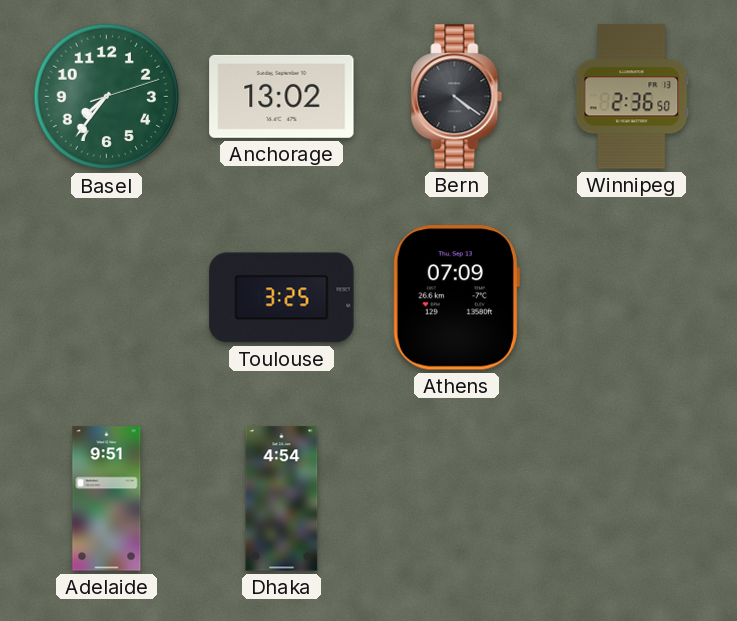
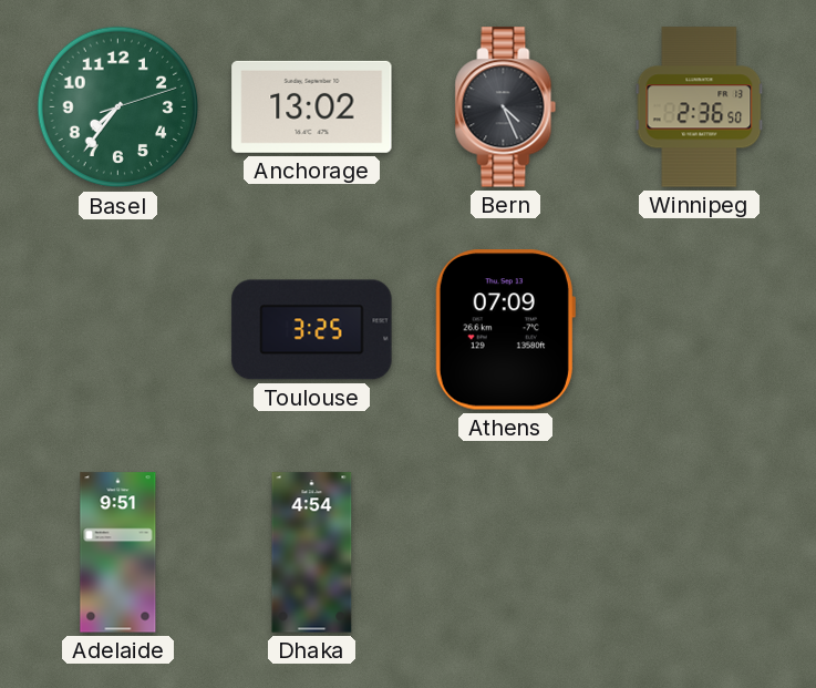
Bern: 4:21 -> 4:26
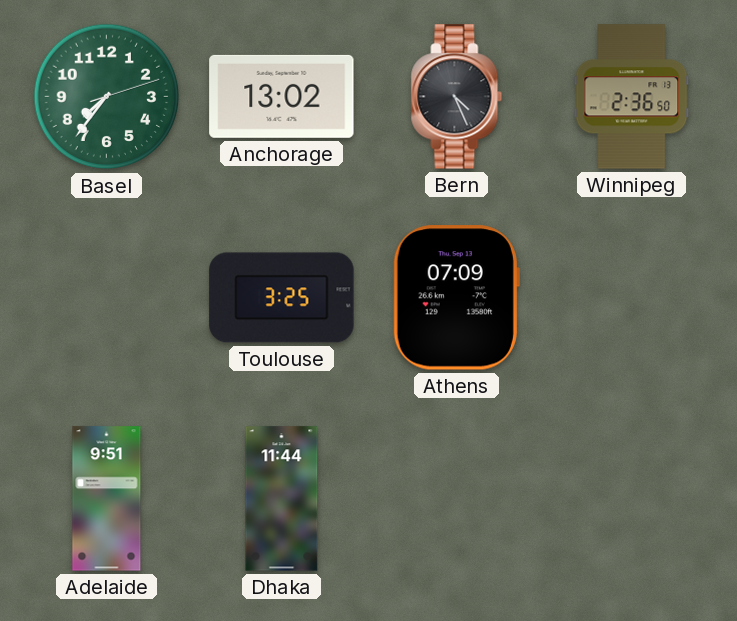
Dhaka: 4:54 -> 11:44
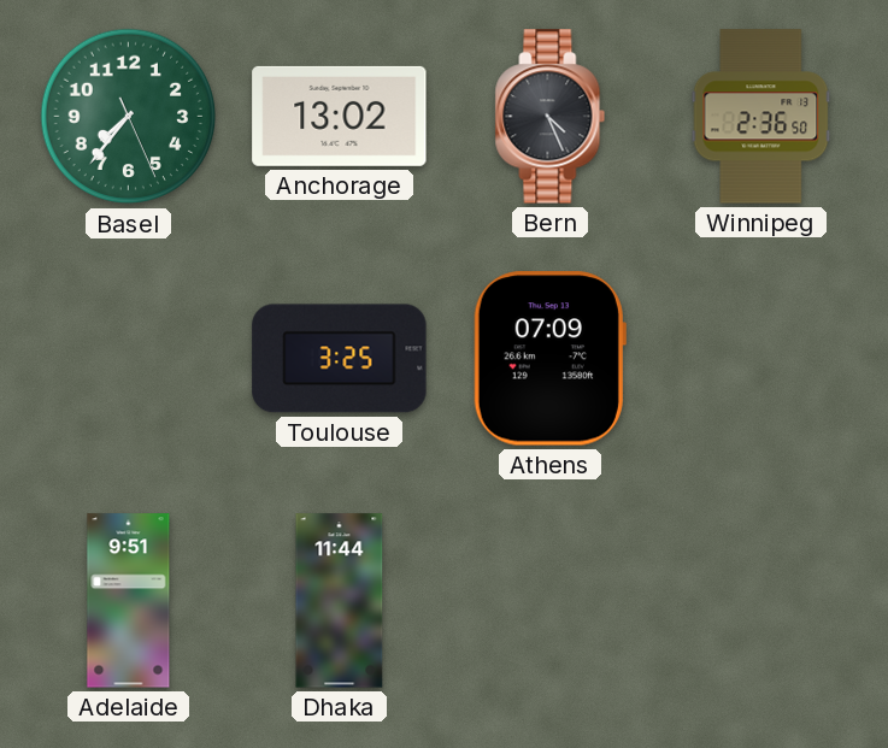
Basel: 7:36:12 -> 7:36:26
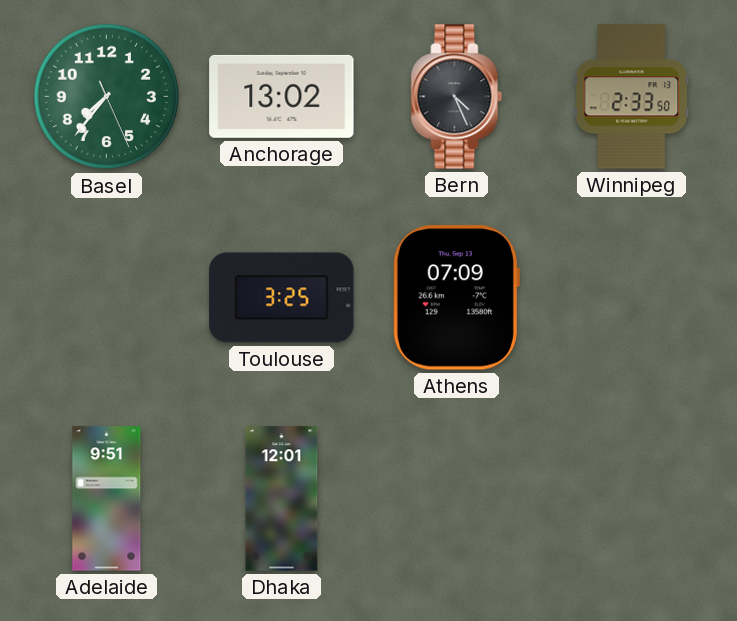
Winnipeg: 2:36 -> 2:33
Dhaka: 11:44 -> 12:01
